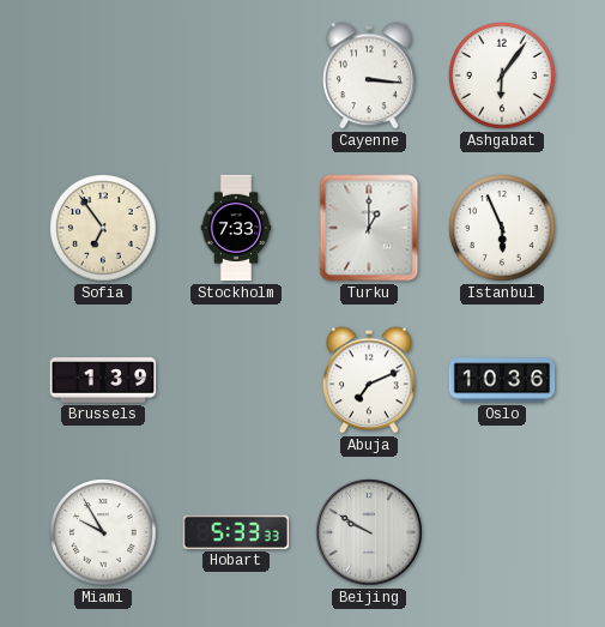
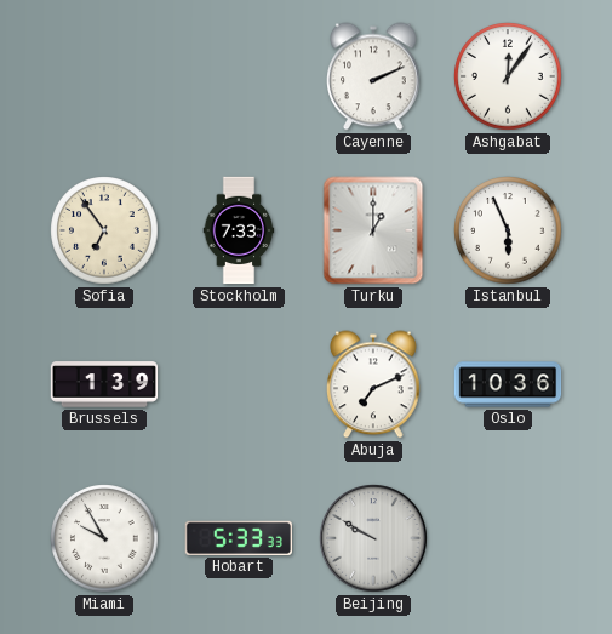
Cayenne: 3:16 -> 2:11
Ashgabat: 6:06 -> 12:06
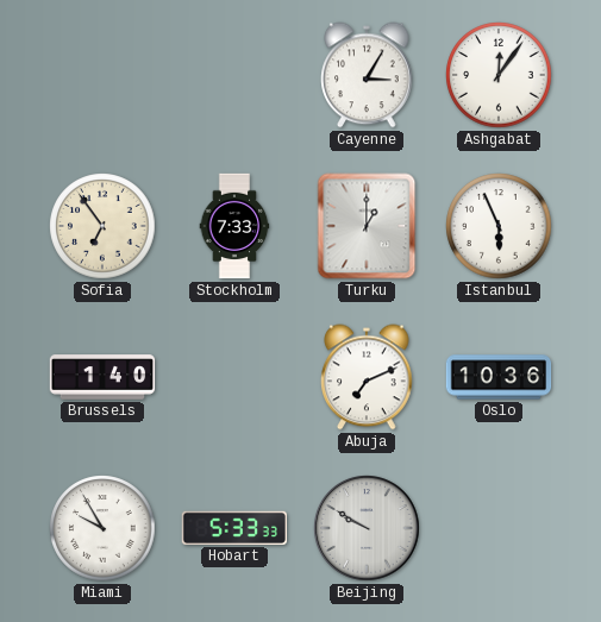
Cayenne: 2:11 -> 3:05
Brussels: 1:39 -> 1:40
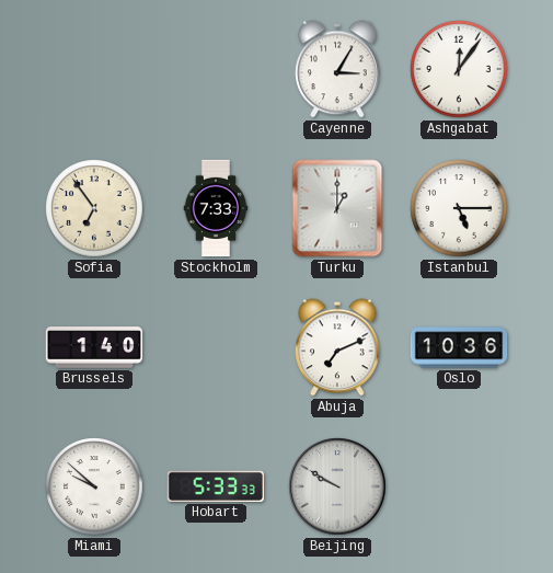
Istanbul: 5:56 -> 5:15
Miami: 9:55 -> 9:52
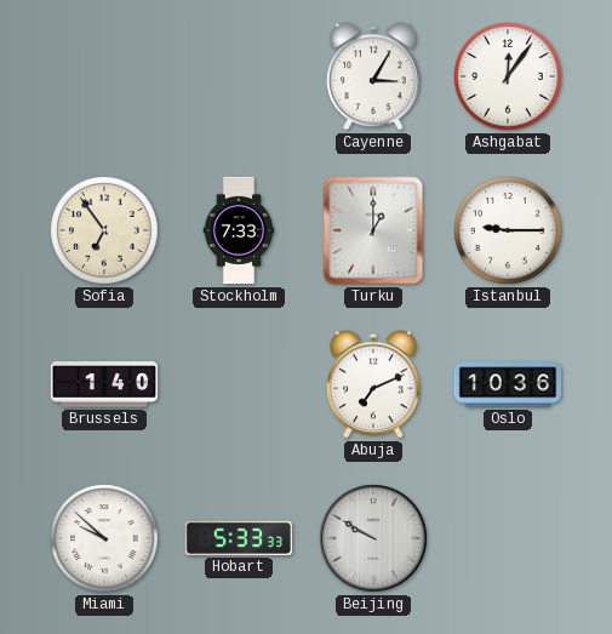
Istanbul: 5:15 -> 9:15
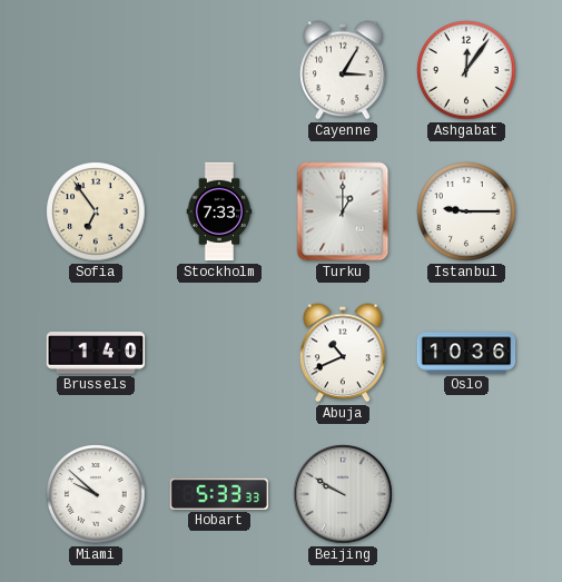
Abuja: 7:11 -> 10:41
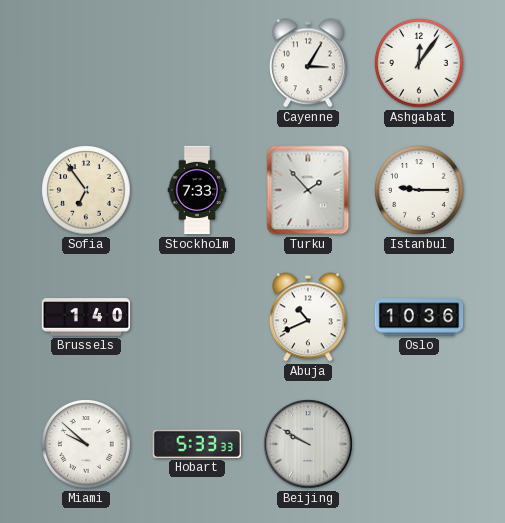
Turku: 1:00 -> 1:53
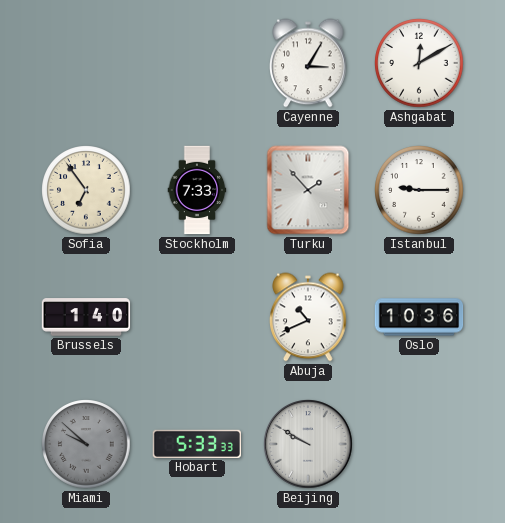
Ashgabat: 12:06 -> 12:10
Miami dial: white -> grey
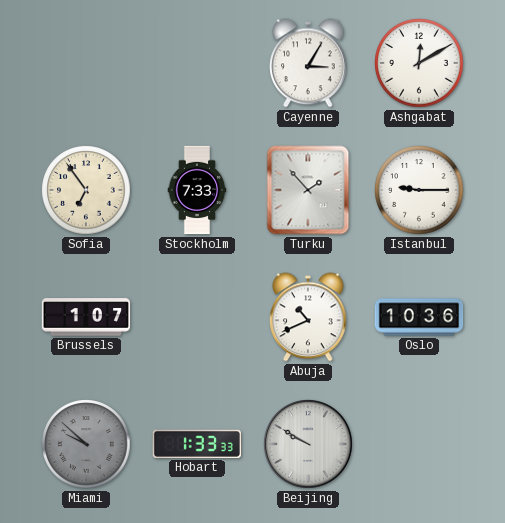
Brussels: 1:40 -> 1:07
Hobart: 5:33 -> 1:33
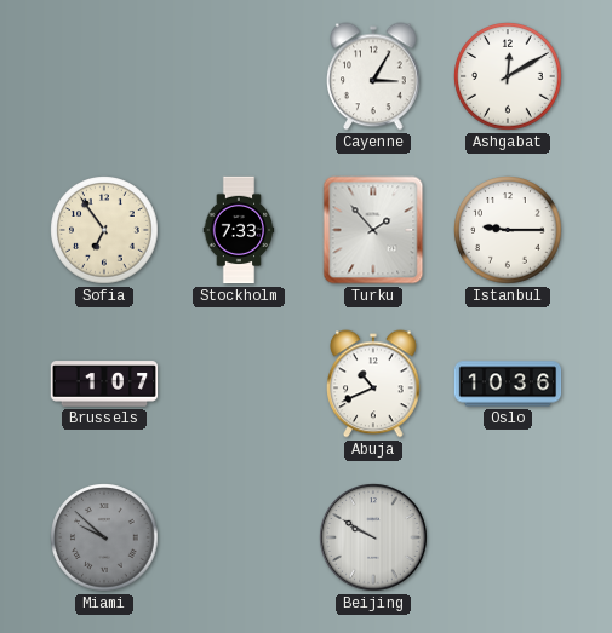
Hobart: 1:33 -> none
